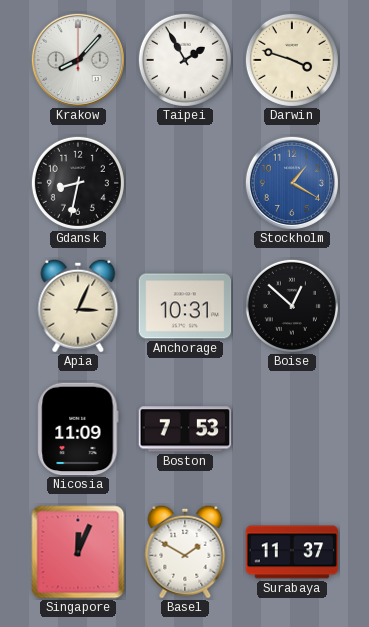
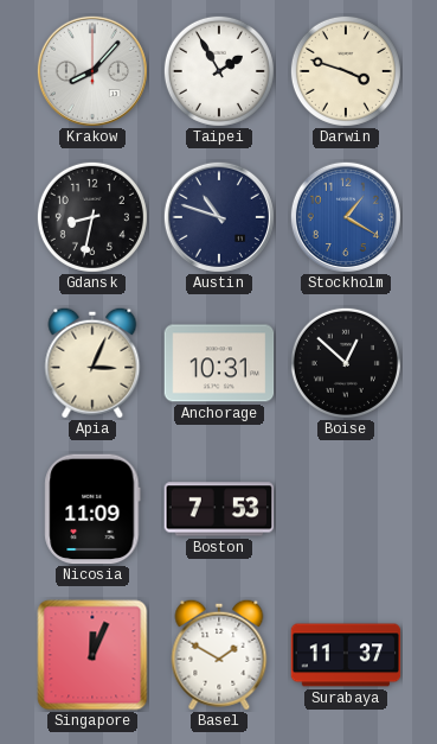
Austin: none -> 10:48
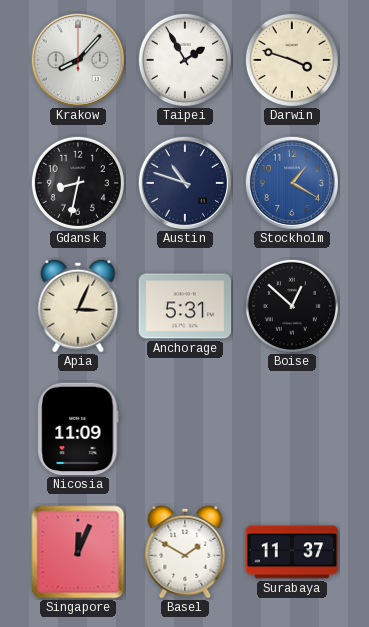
Anchorage: 10:31 -> 5:31
Boston: 7:53 -> none
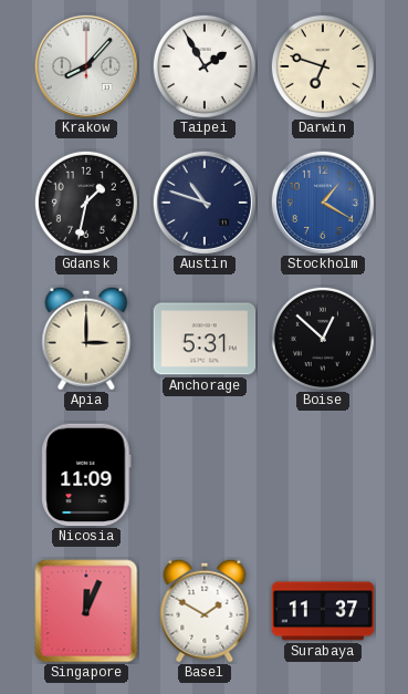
Darwin: 3:48 -> 6:48
Gdansk: 8:32 -> 1:32
Apia: 3:04 -> 3:00
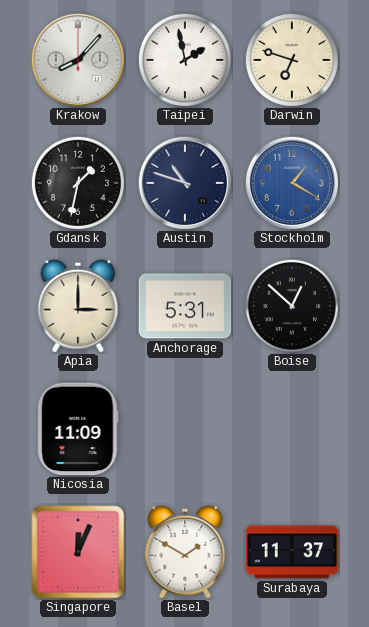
Taipei: 1:55 -> 1:58
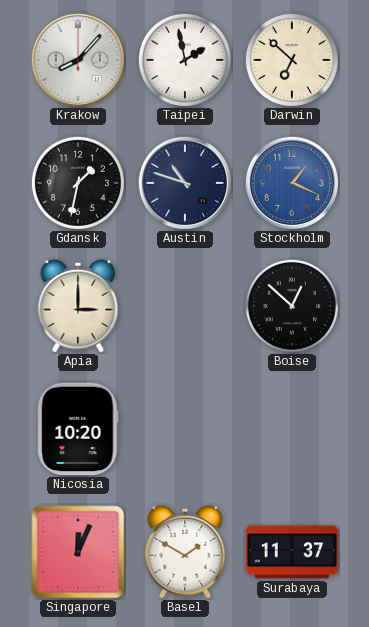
Darwin: 6:48 -> 6:52
Stockholm: 1:20 -> 1:19
Anchorage: 5:31 -> none
Nicosia: 11:09 -> 10:20
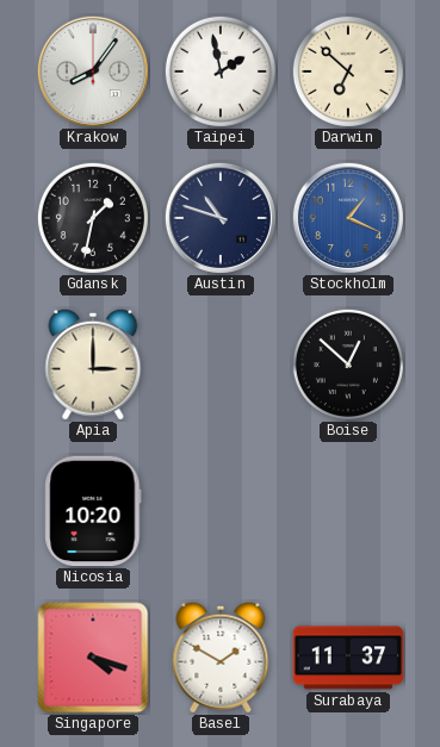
Krakow: 8:07 -> 8:06
Singapore: 12:04 -> 4:18
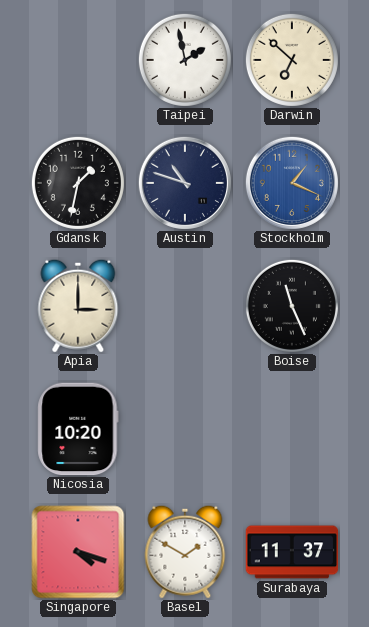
Krakow: 8:06 -> none
Boise: 12:52 -> 11:26
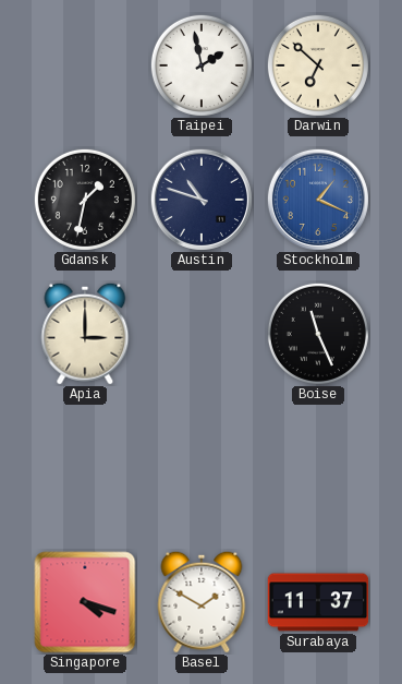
Nicosia: 10:20 -> none
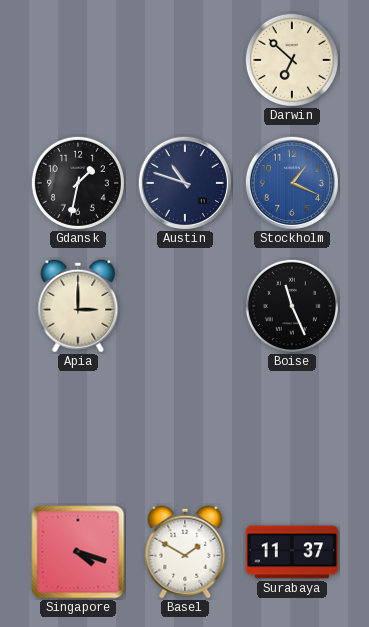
Taipei: 1:58 -> none
